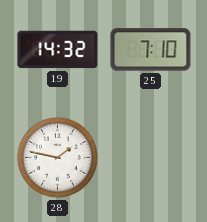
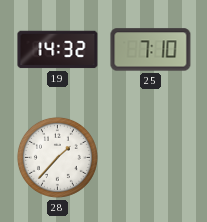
28: 1:47 -> 1:37
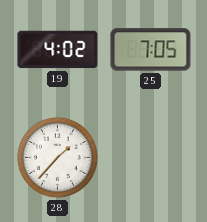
19: 14:32 -> 4:02
25: 7:10 -> 7:05
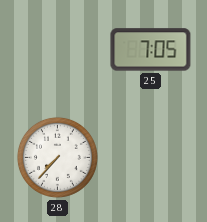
19: 4:02 -> none
28: 1:37 -> 7:37
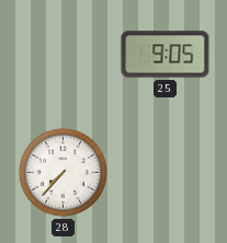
25: 7:05 -> 9:05
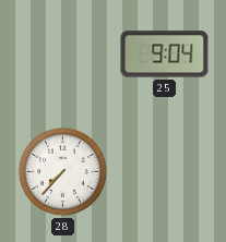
25: 9:05 -> 9:04
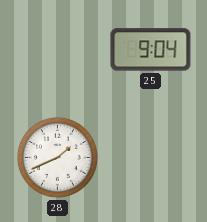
28: 7:37 -> 1:41
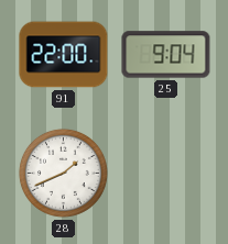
91: none -> 22:00
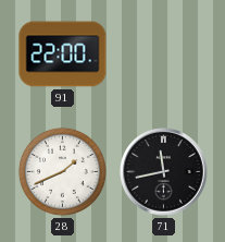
25: 9:04 -> none
71: none -> 11:43
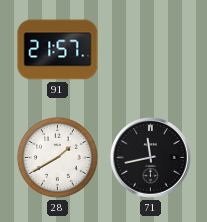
91: 22:00 -> 21:57
28: 1:41 -> 1:40
